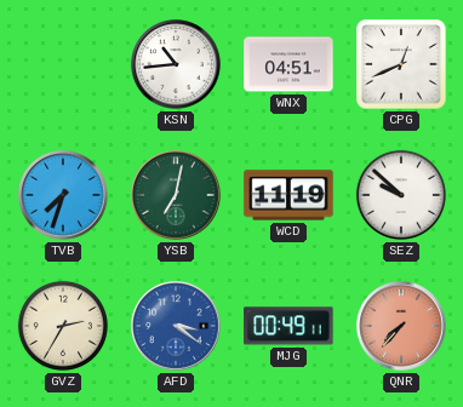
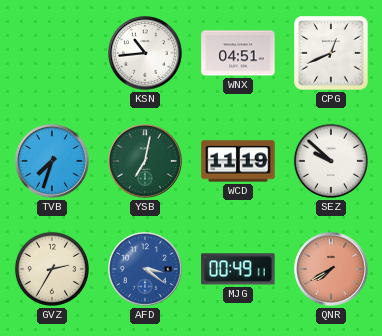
QNR: 7:37 -> 7:40
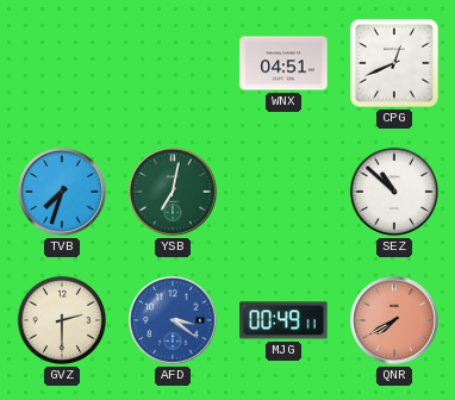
KSN: 10:44 -> none
WCD: 11:19 -> none
SEZ: 9:52 -> 10:52
GVZ: 2:35 -> 2:30
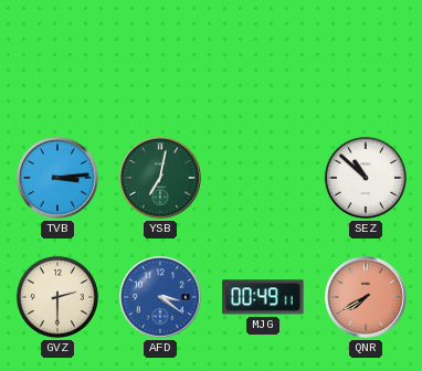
WNX: 04:51 -> none
CPG: 12:41 -> none
TVB: 7:33 -> 3:14
